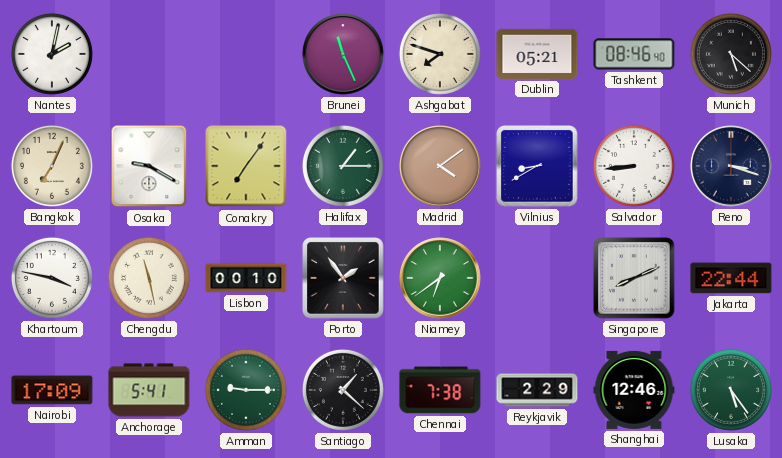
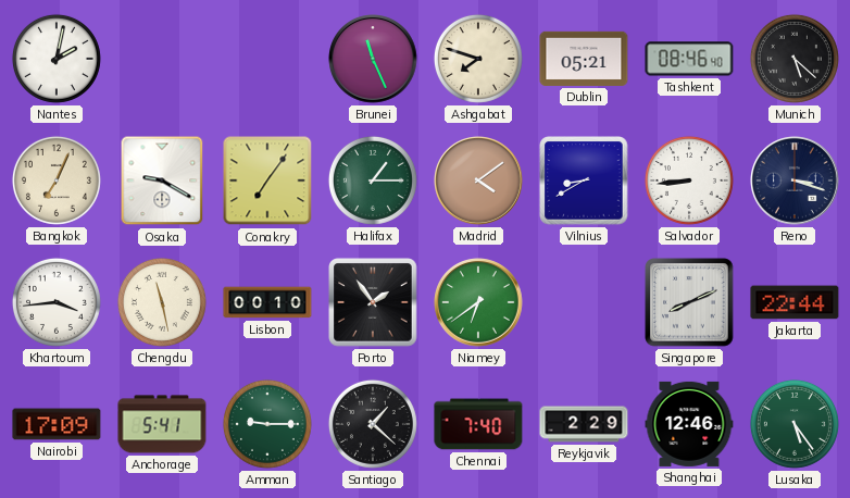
Khartoum: 3:47 -> 3:44
Chennai: 7:38 -> 7:40
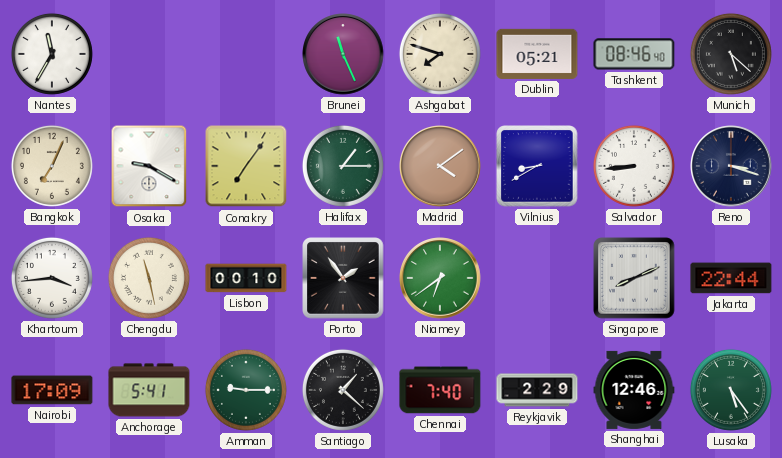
Nantes: 2:02 -> 11:35
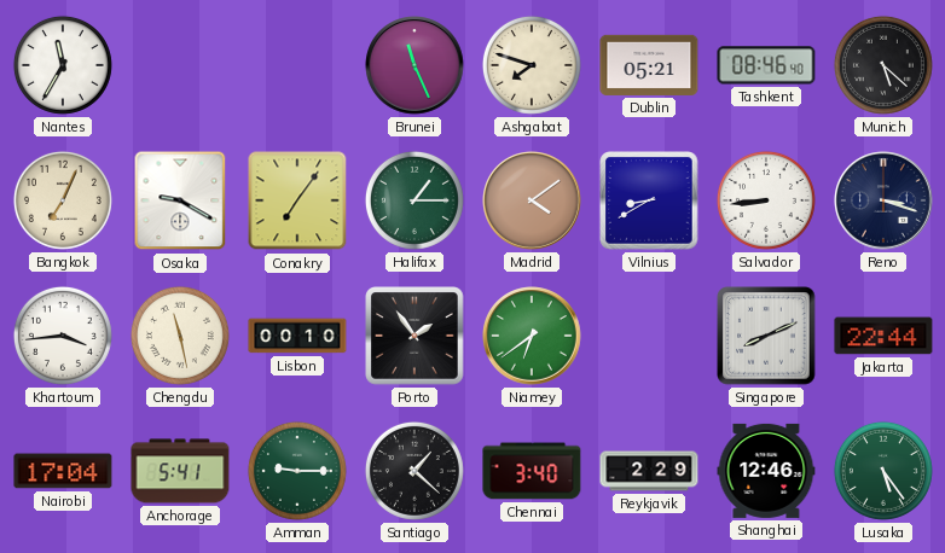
Nairobi: 17:09 -> 17:04
Chennai: 7:40 -> 3:40
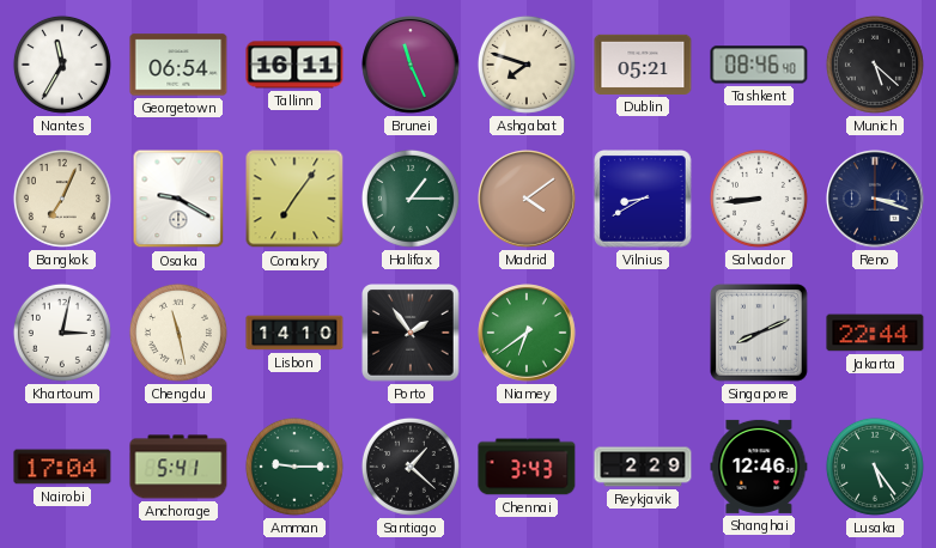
Georgetown: none -> 06:54
Tallinn: none -> 16:11
Khartoum: 3:44 -> 3:02
Lisbon: 00:10 -> 14:10
Chennai: 3:40 -> 3:43
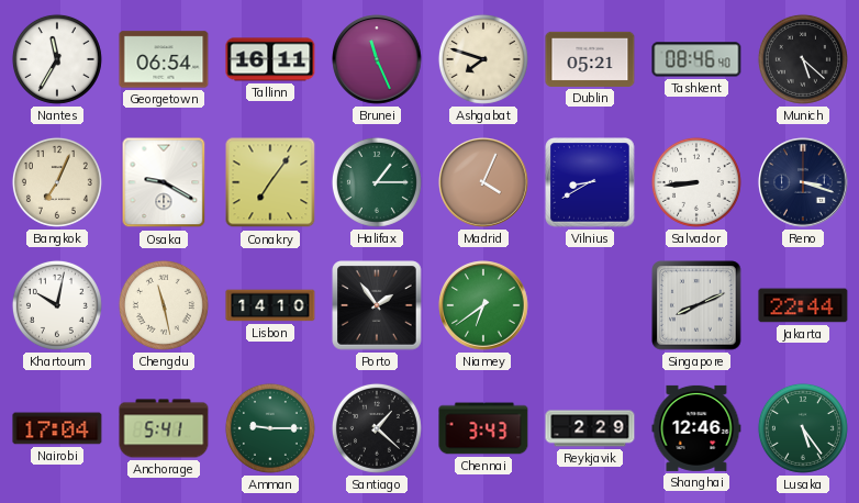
Madrid: 4:09 -> 4:04
Khartoum: 3:02 -> 10:02
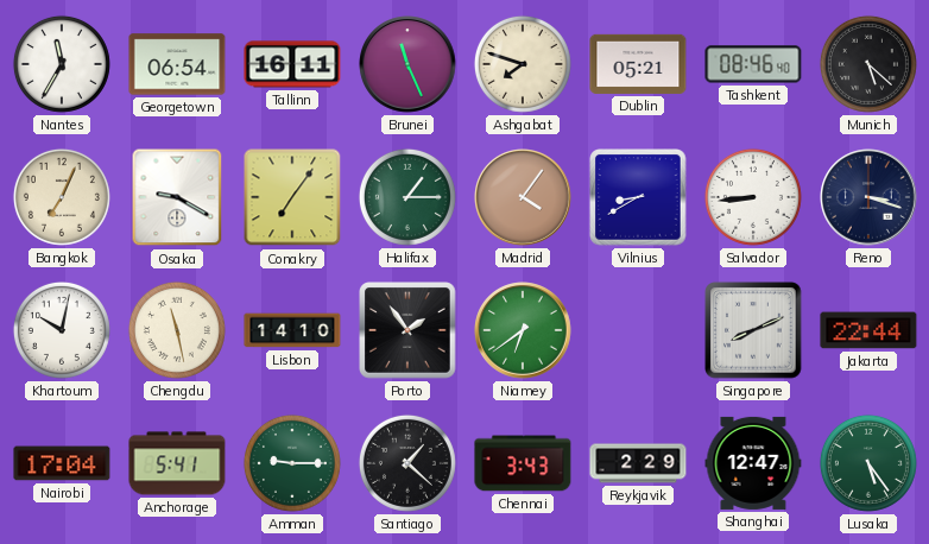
Madrid: 4:04 -> 4:06
Shanghai: 12:46 -> 12:47
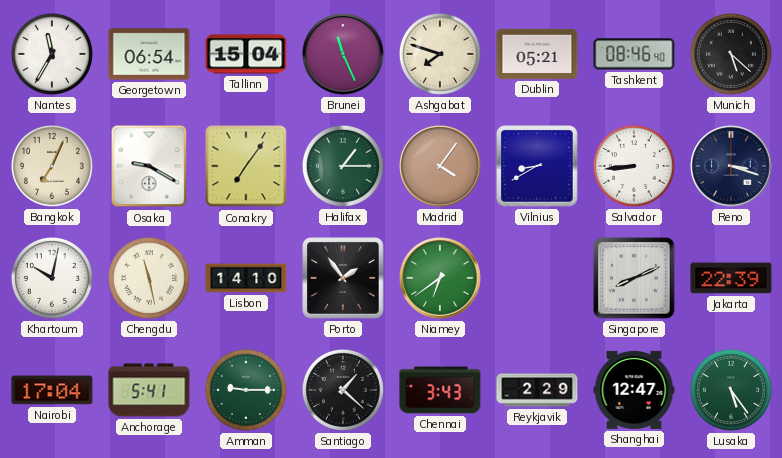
Tallinn: 16:11 -> 15:04
Jakarta: 22:44 -> 22:39
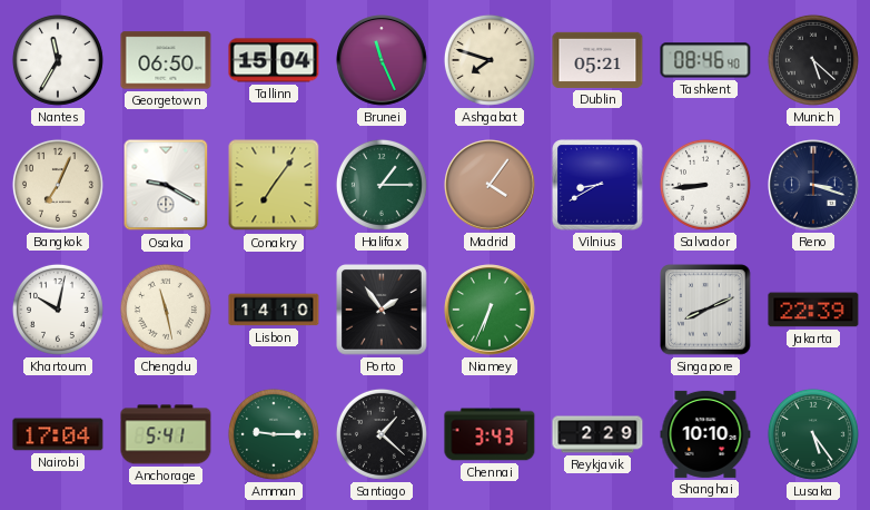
Georgetown: 06:54 -> 06:50
Niamey: 6:39 -> 6:34
Shanghai: 12:47 -> 10:10
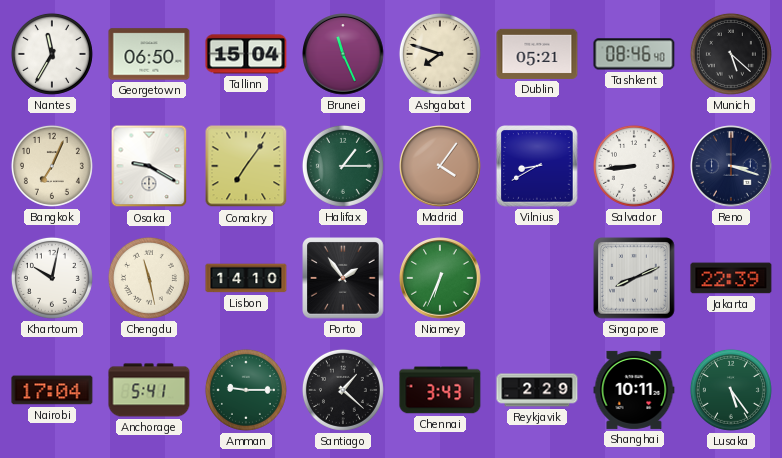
Shanghai: 10:10 -> 10:11
